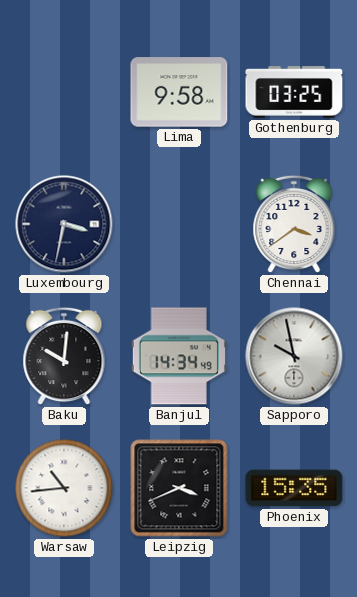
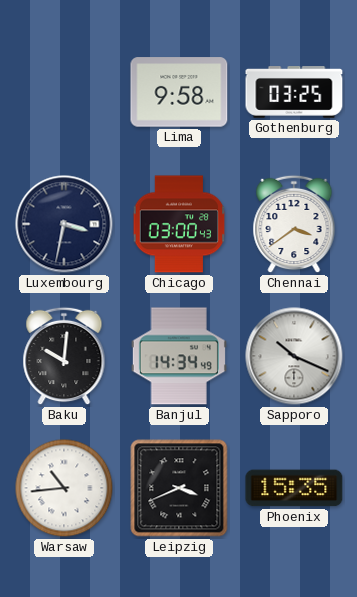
Chicago: none -> 03:00
Sapporo: 9:58 -> 10:19
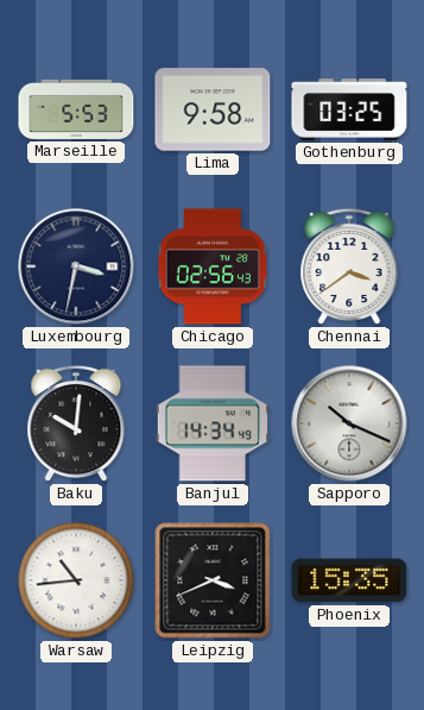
Marseille: none -> 5:53
Chicago: 03:00 -> 02:56
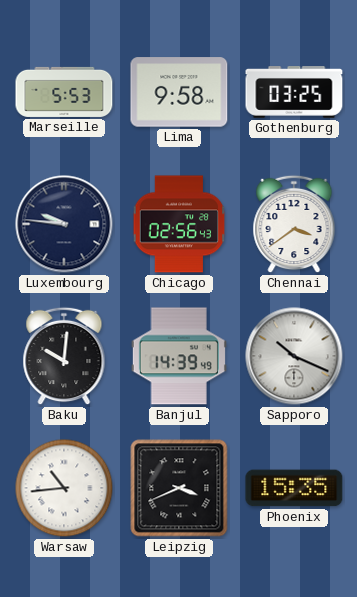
Luxembourg: 3:32 -> 9:46
Banjul: 14:34 -> 14:39
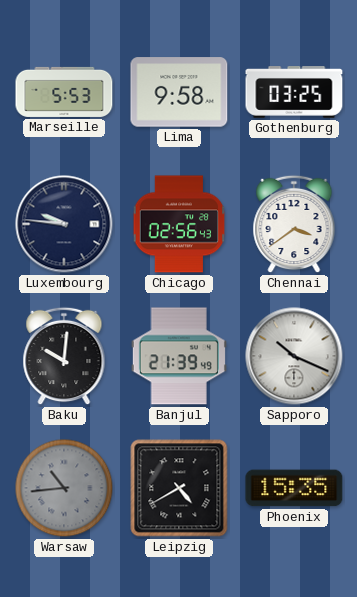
Banjul: 14:39 -> 21:39
Warsaw dial: white -> grey
Leipzig: 3:41 -> 4:40
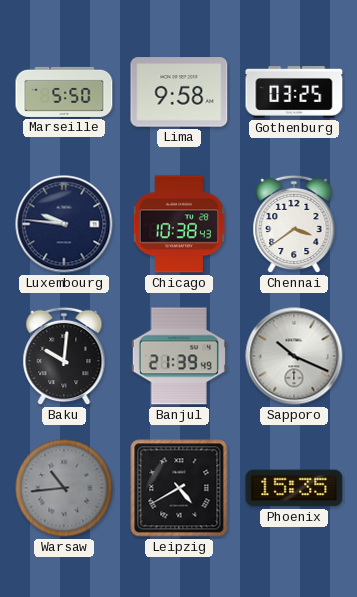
Marseille: 5:53 -> 5:50
Chicago: 02:56 -> 10:38
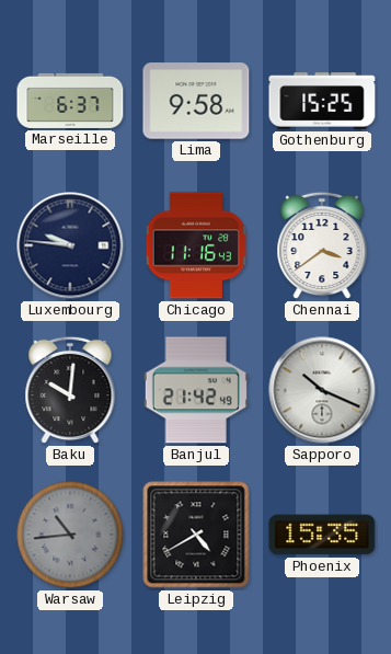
Marseille: 5:50 -> 6:37
Gothenburg: 03:25 -> 15:25
Chicago: 10:38 -> 11:16
Banjul: 21:39 -> 21:42
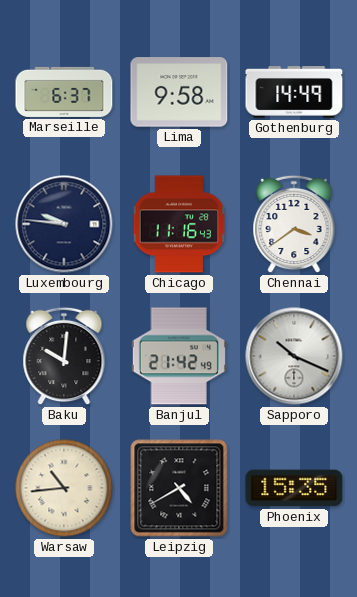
Gothenburg: 15:25 -> 14:49
Warsaw dial: grey -> cream
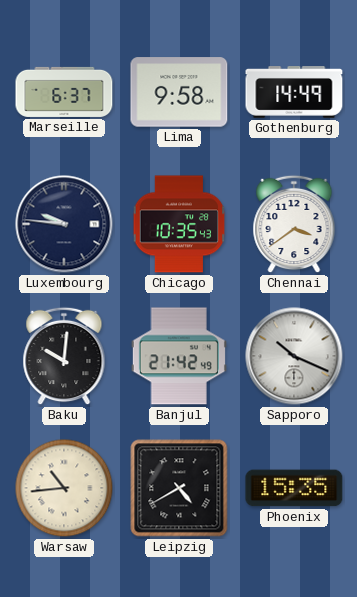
Chicago: 11:16 -> 10:35
